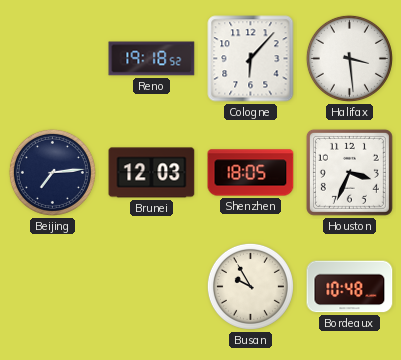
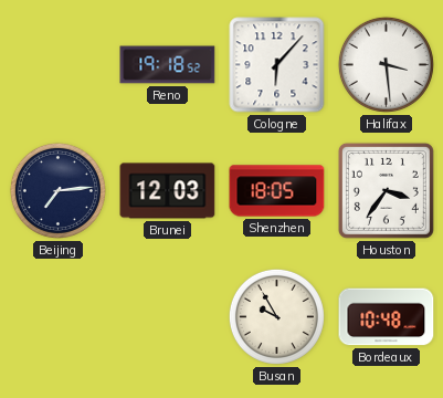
Houston: 3:34 -> 3:36
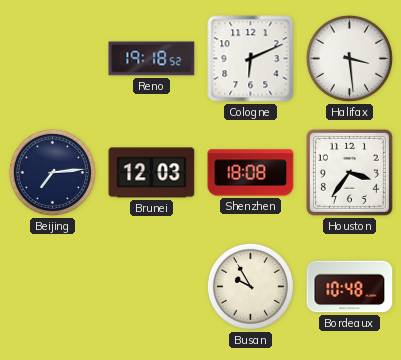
Cologne: 6:07 -> 6:11
Shenzhen: 18:05 -> 18:08
